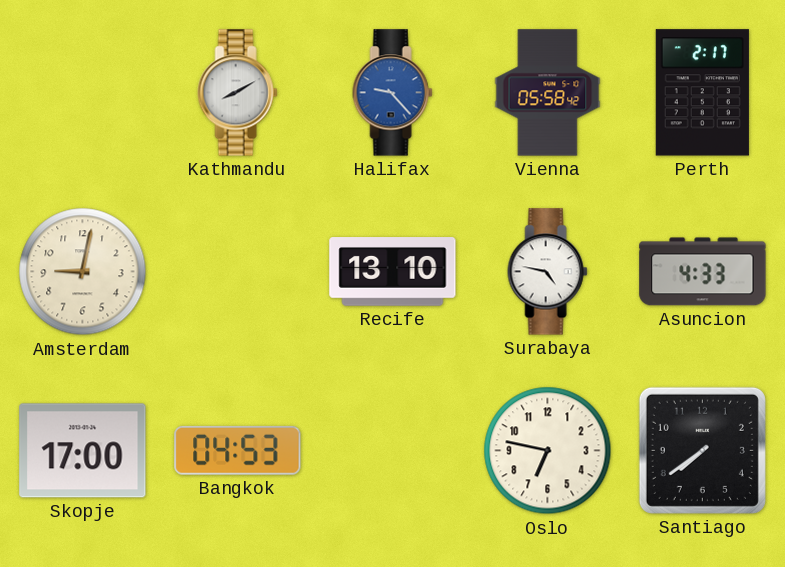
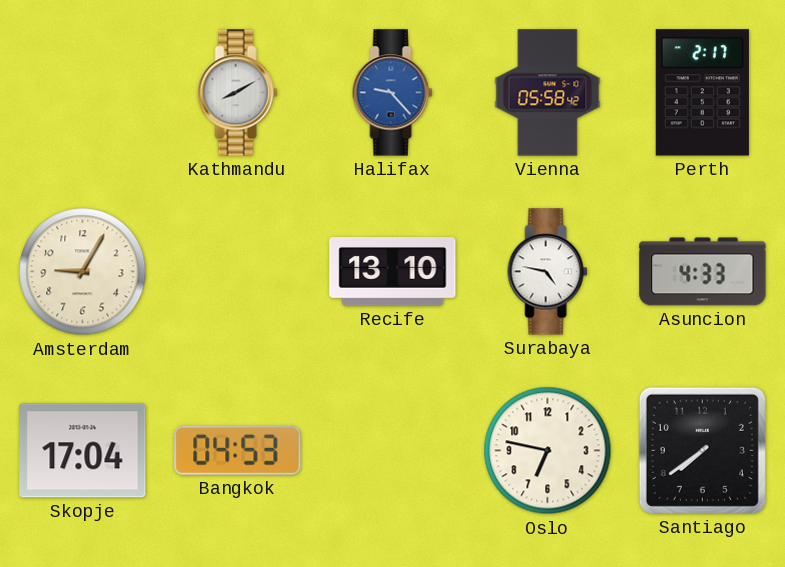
Amsterdam: 9:02 -> 9:05
Skopje: 17:00 -> 17:04
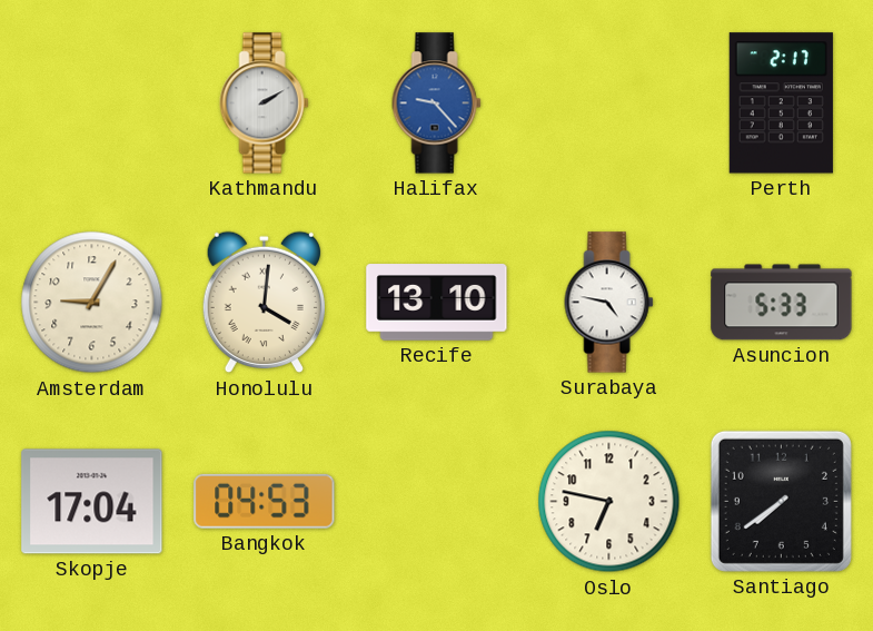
Kathmandu: 8:10 -> 2:10
Vienna: 05:58 -> none
Honolulu: none -> 4:01
Asuncion: 4:33 -> 5:33
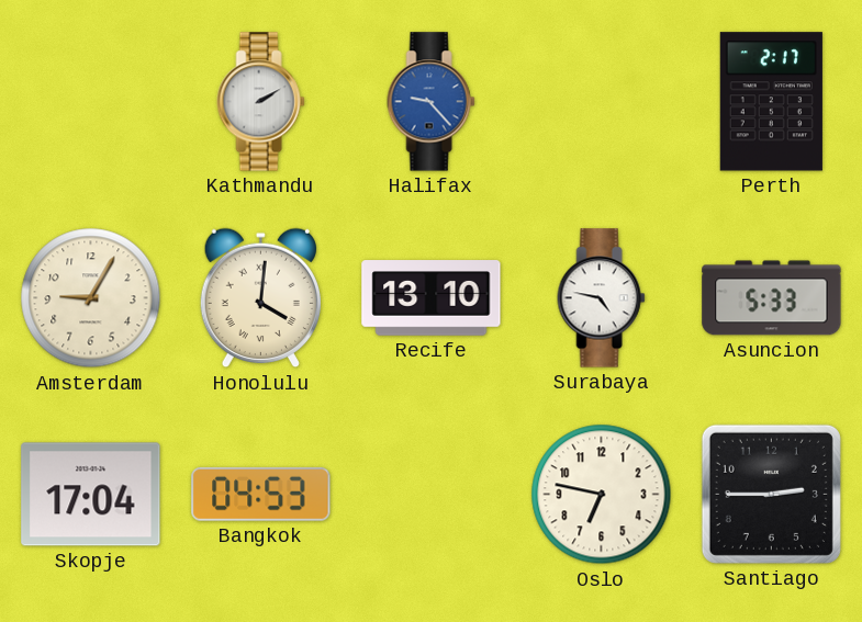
Santiago: 7:39 -> 2:45
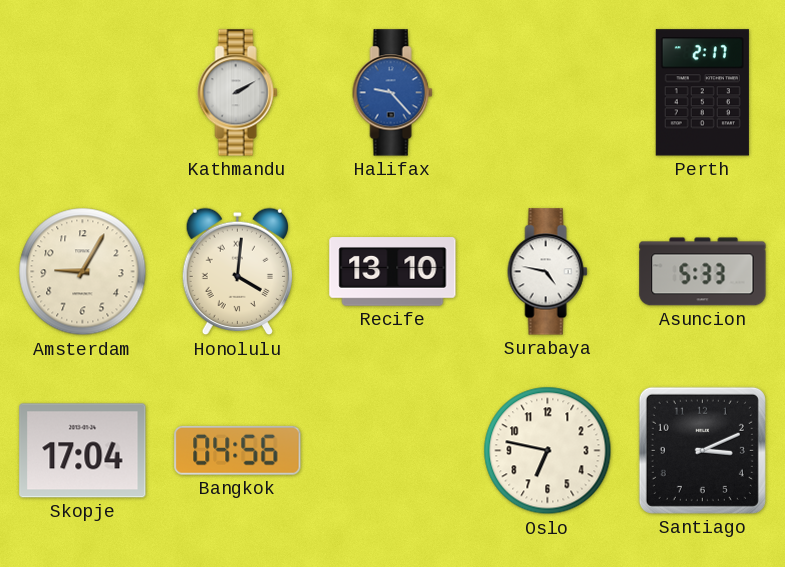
Bangkok: 04:53 -> 04:56
Santiago: 2:45 -> 3:11
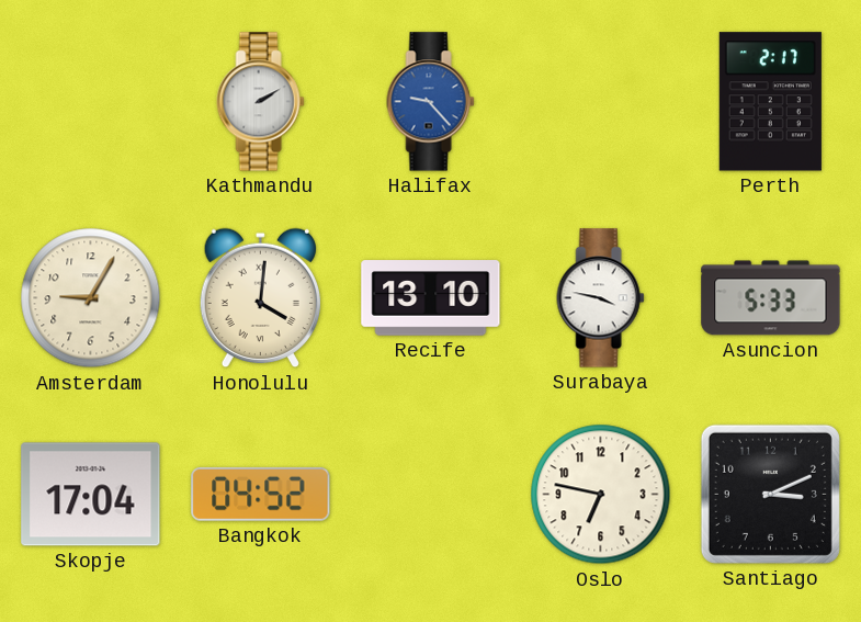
Surabaya: 4:47 -> 3:47
Bangkok: 04:56 -> 04:52
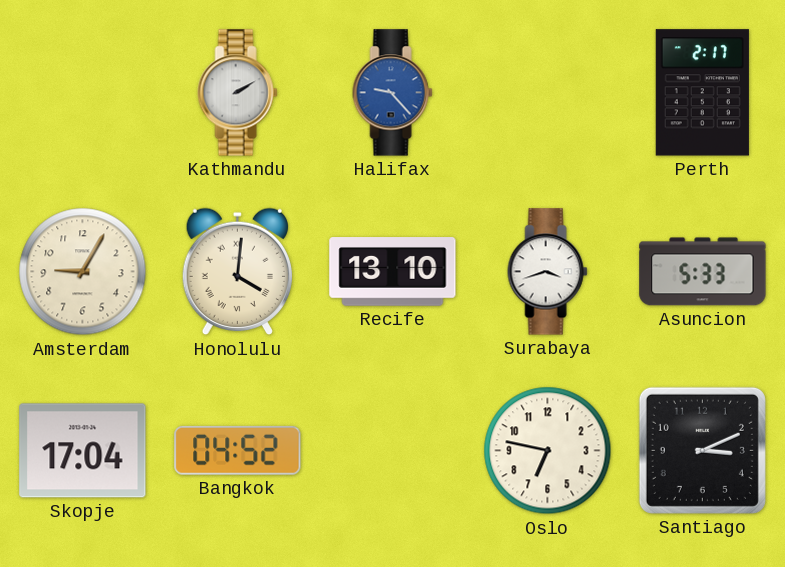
Surabaya: 3:47 -> 3:42
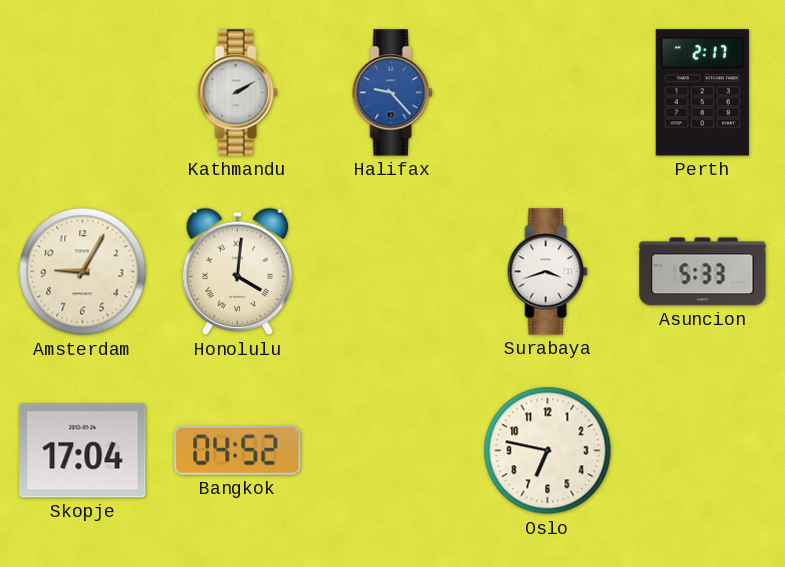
Recife: 13:10 -> none
Santiago: 3:11 -> none
